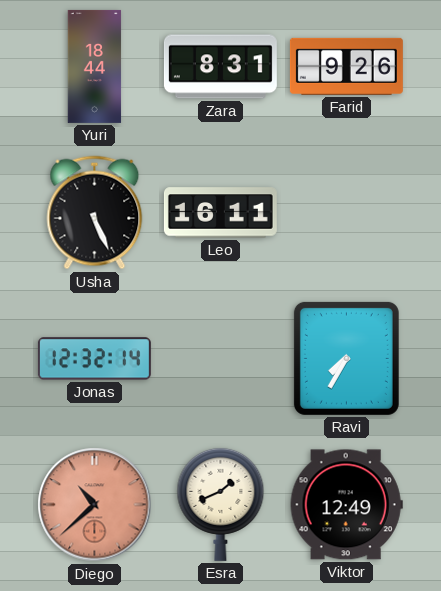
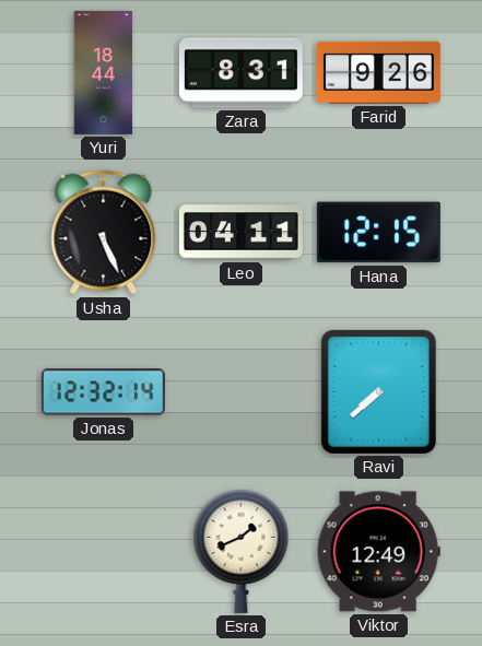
Leo: 16:11 -> 04:11
Hana: none -> 12:15
Ravi: 7:35 -> 7:38
Diego: 10:38 -> none
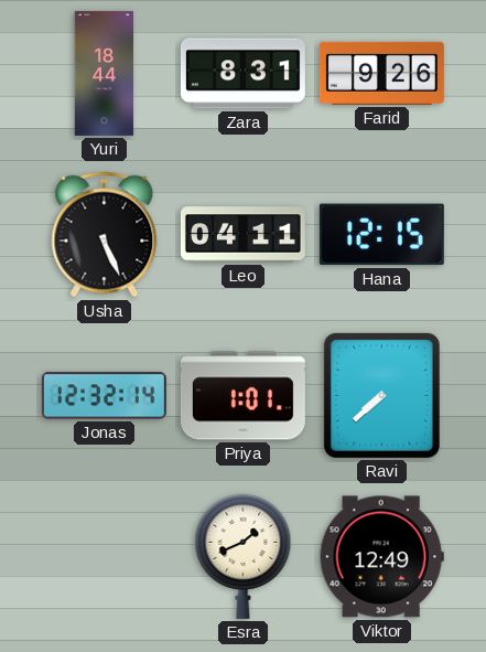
Priya: none -> 1:01
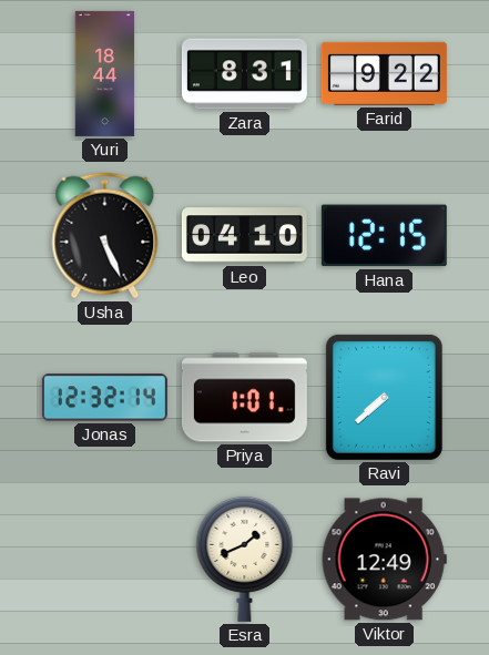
Farid: 9:26 -> 9:22
Leo: 04:11 -> 04:10
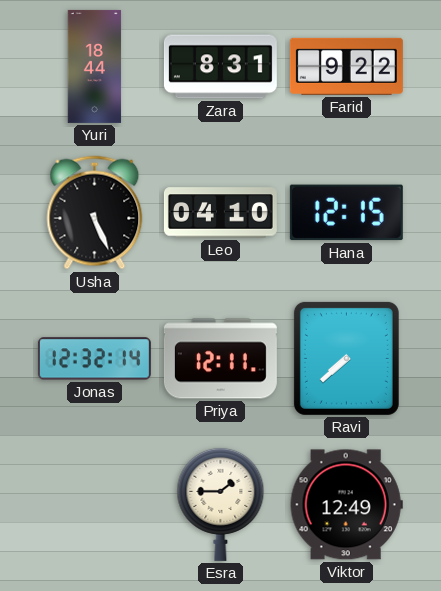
Priya: 1:01 -> 12:11
Esra: 1:41 -> 1:45
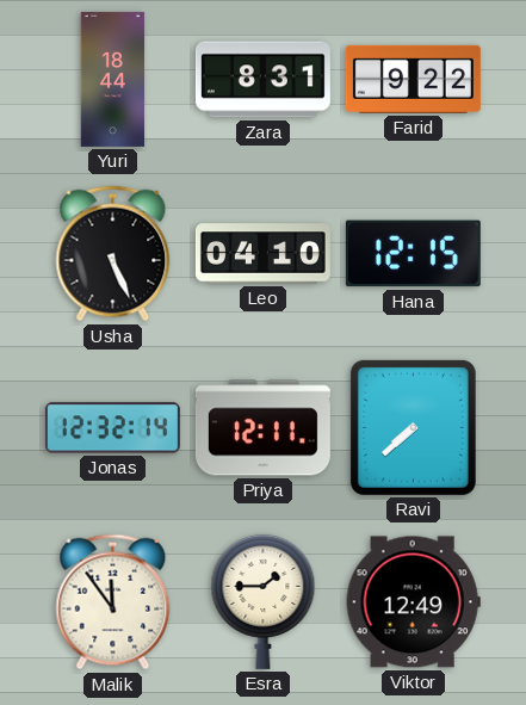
Malik: none -> 11:54
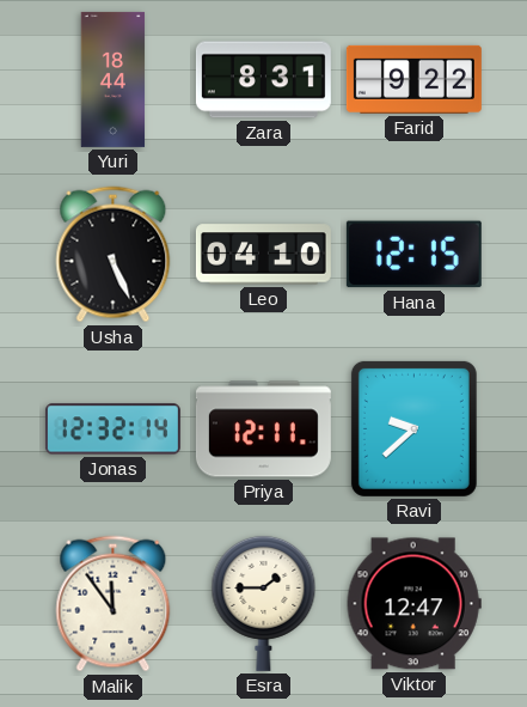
Ravi: 7:38 -> 9:38
Viktor: 12:49 -> 12:47
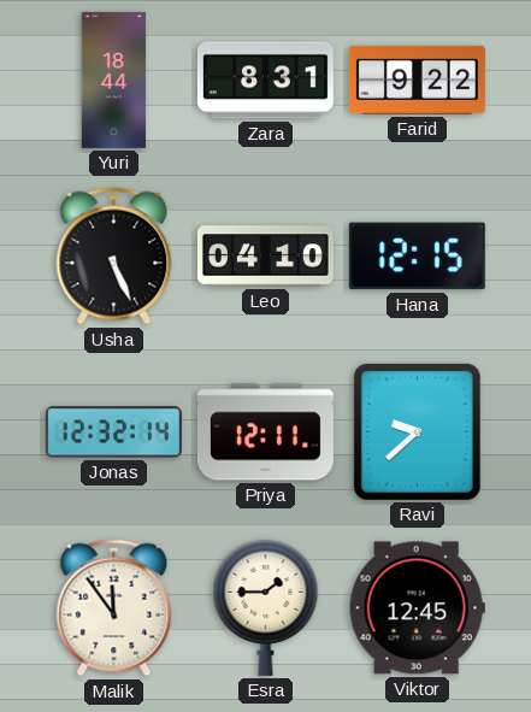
Viktor: 12:47 -> 12:45
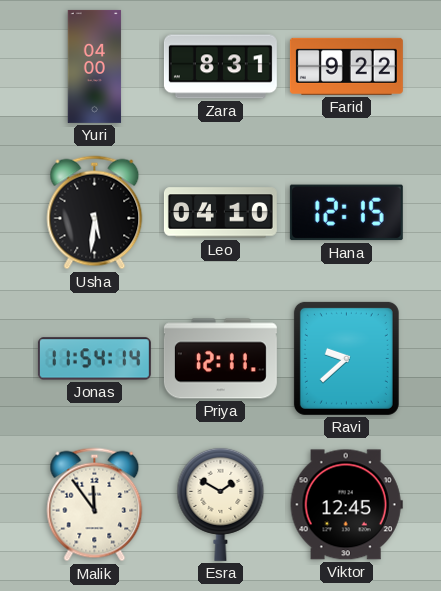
Yuri: 18:44 -> 04:00
Usha: 5:26 -> 5:31
Jonas: 12:32 -> 11:54
Esra: 1:45 -> 1:50
